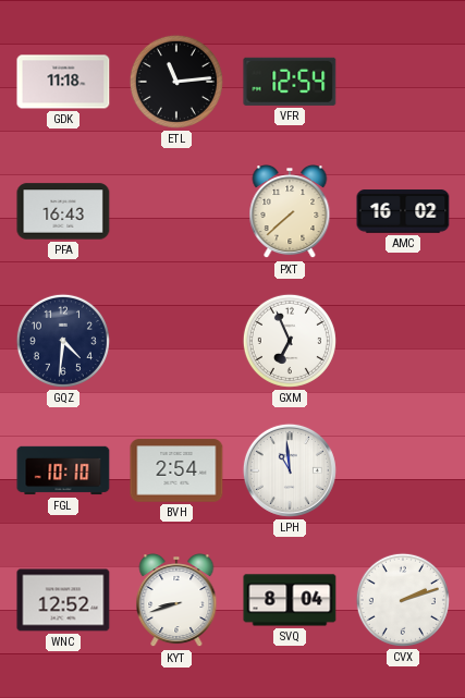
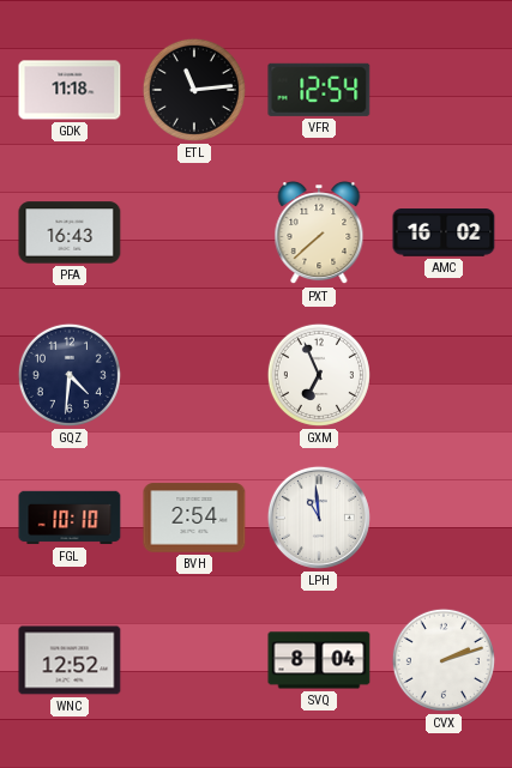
KYT: 8:42 -> none
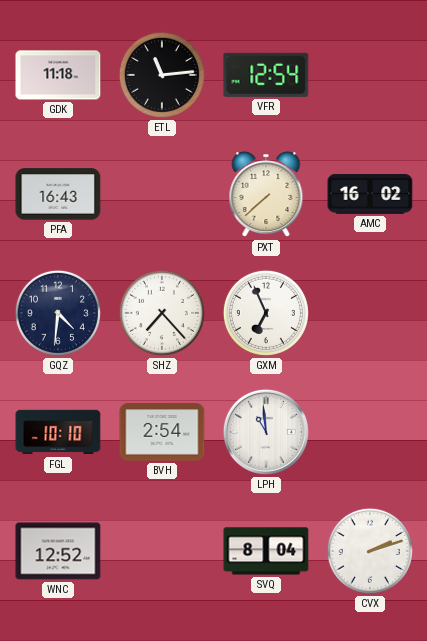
SHZ: none -> 7:23
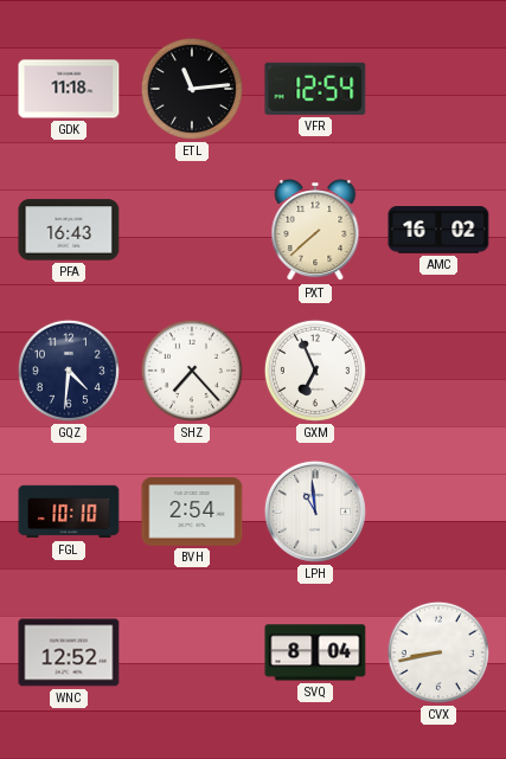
CVX: 2:12 -> 8:43
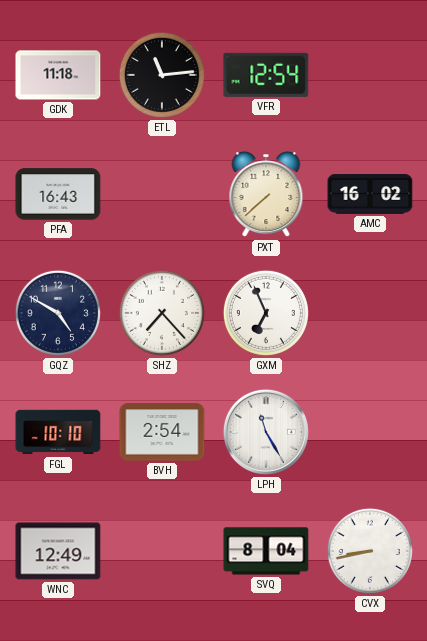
GQZ: 4:31 -> 4:50
LPH: 10:59 -> 11:25
WNC: 12:52 -> 12:49
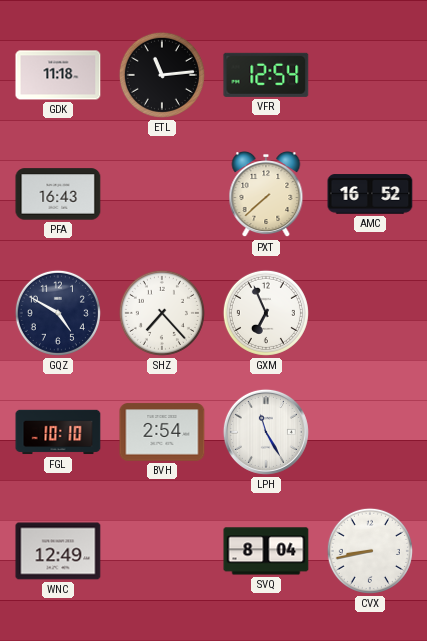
AMC: 16:02 -> 16:52
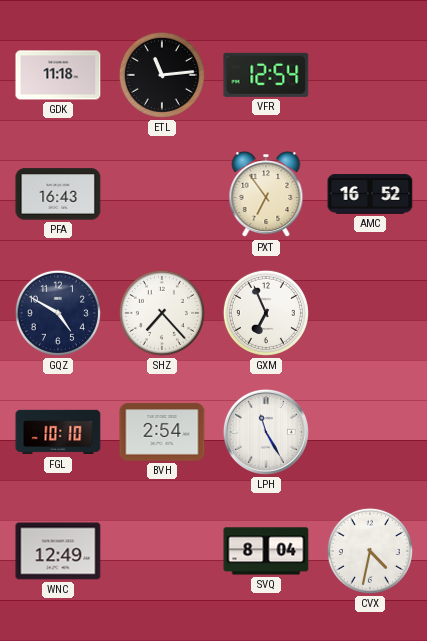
PXT: 7:38 -> 6:54
CVX: 8:43 -> 4:32
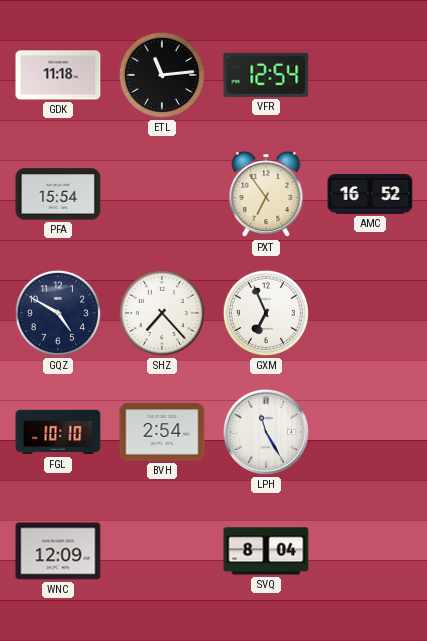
PFA: 16:43 -> 15:54
WNC: 12:49 -> 12:09
CVX: 4:32 -> none
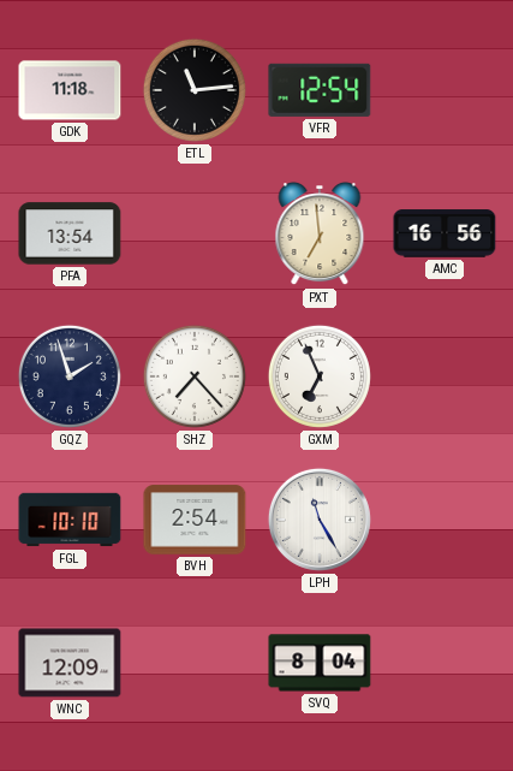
PFA: 15:54 -> 13:54
PXT: 6:54 -> 6:59
AMC: 16:52 -> 16:56
GQZ: 4:50 -> 1:57
